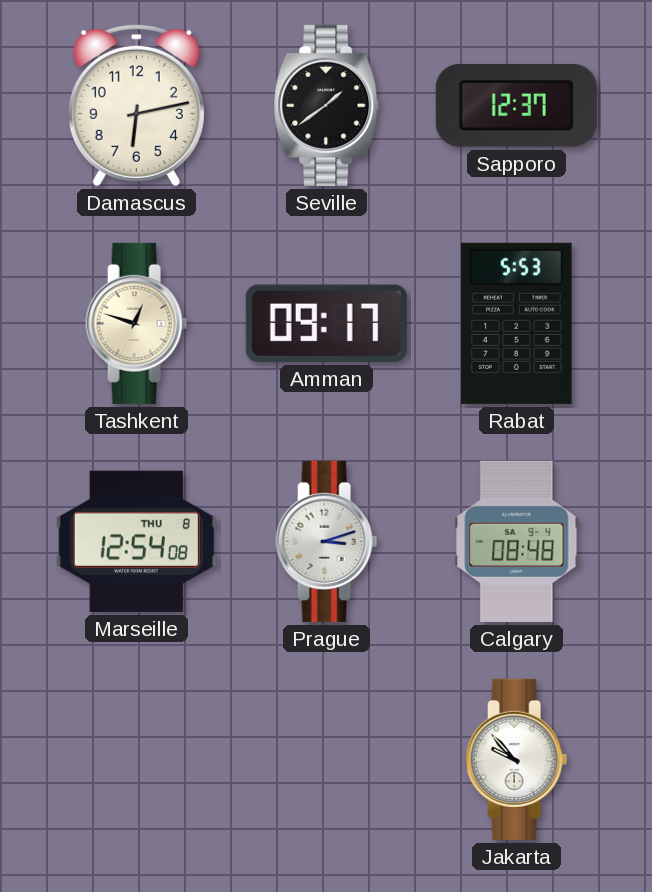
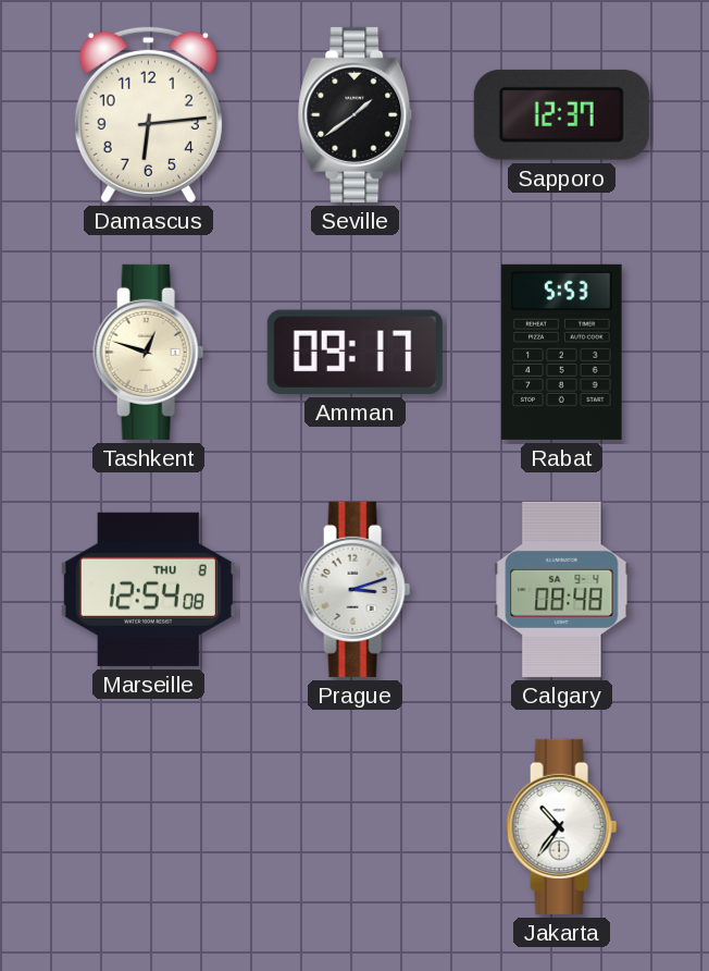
Damascus: 6:13 -> 6:14
Jakarta: 9:53 -> 10:36
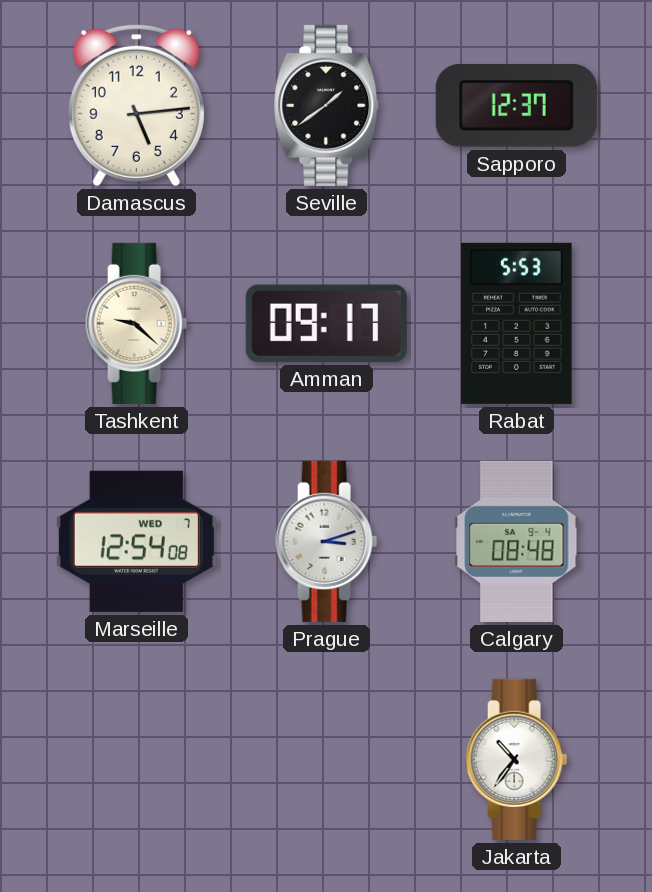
Damascus: 6:14 -> 5:14
Tashkent: 12:48 -> 9:22
Marseille date: THU 8 -> WED 7
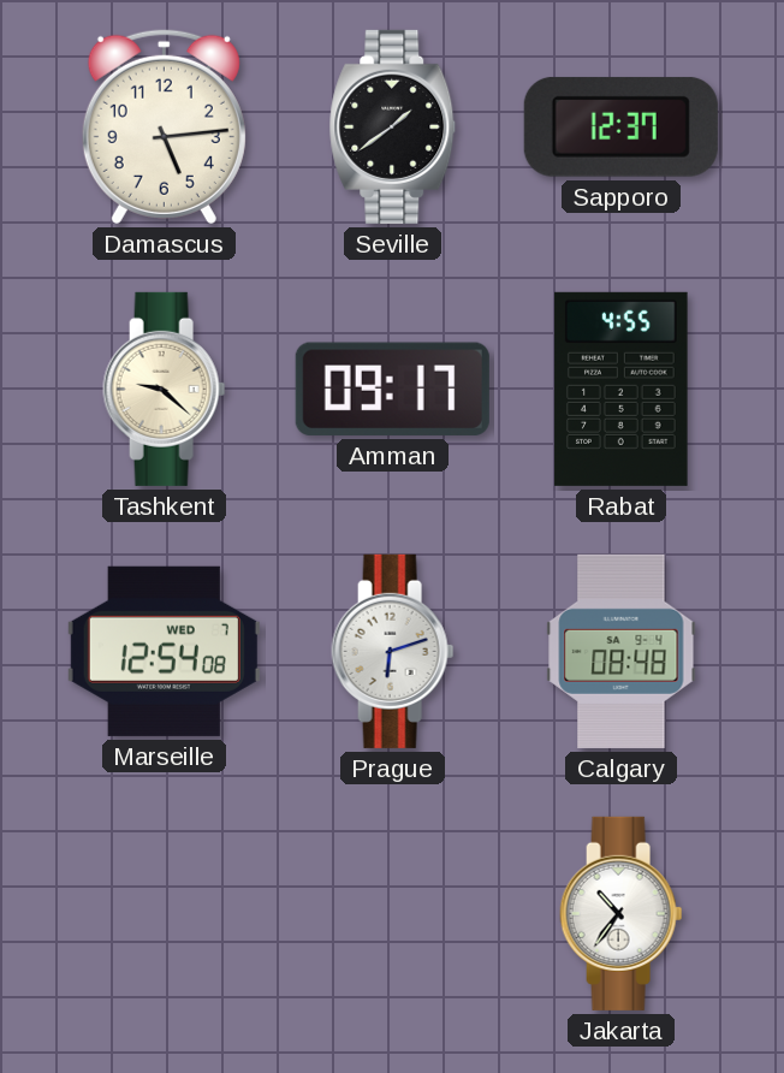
Rabat: 5:53 -> 4:55
Prague: 3:12 -> 6:12
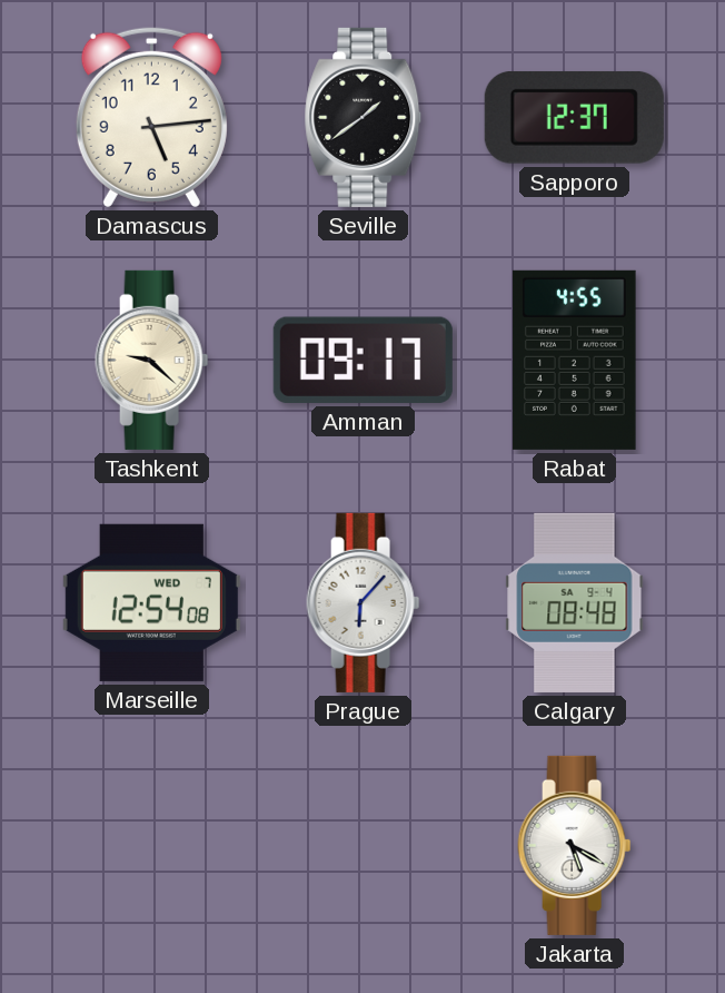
Prague: 6:12 -> 6:07
Jakarta: 10:36 -> 5:20
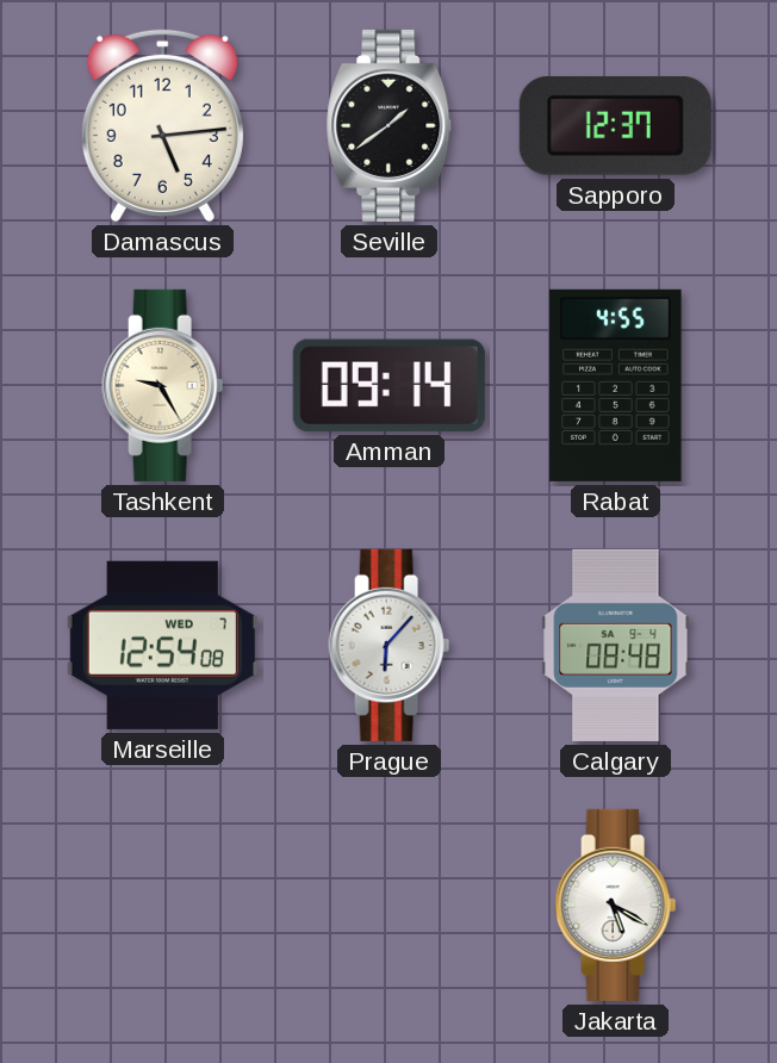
Tashkent: 9:22 -> 9:25
Amman: 09:17 -> 09:14
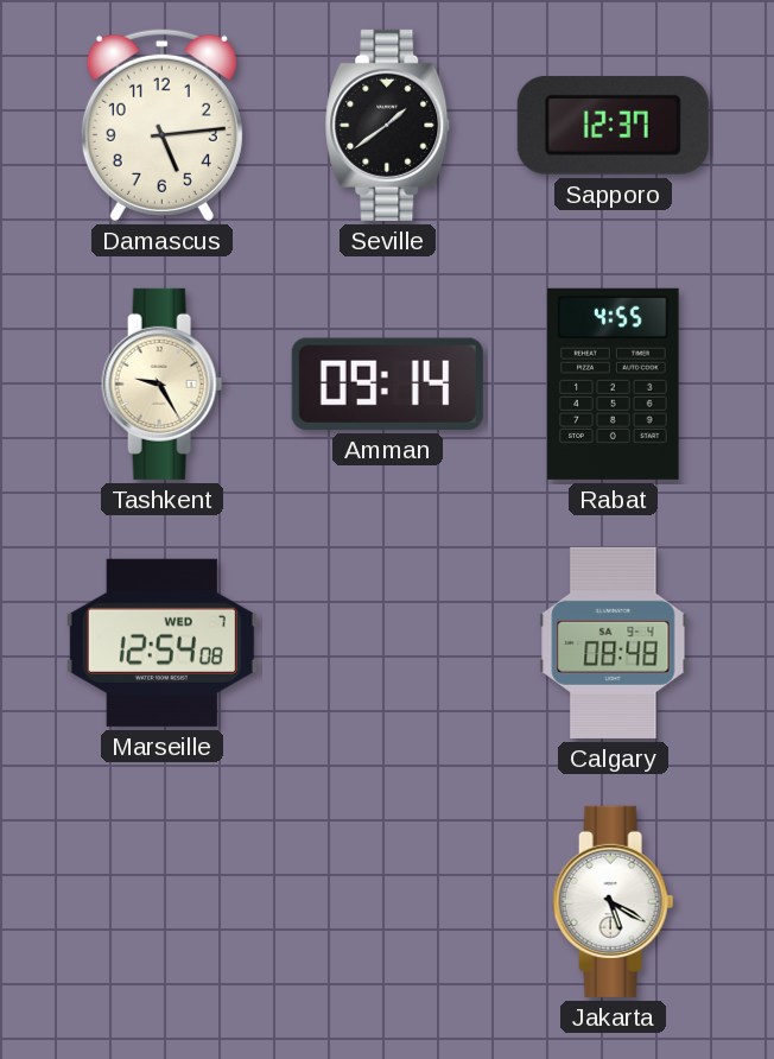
Prague: 6:07 -> none
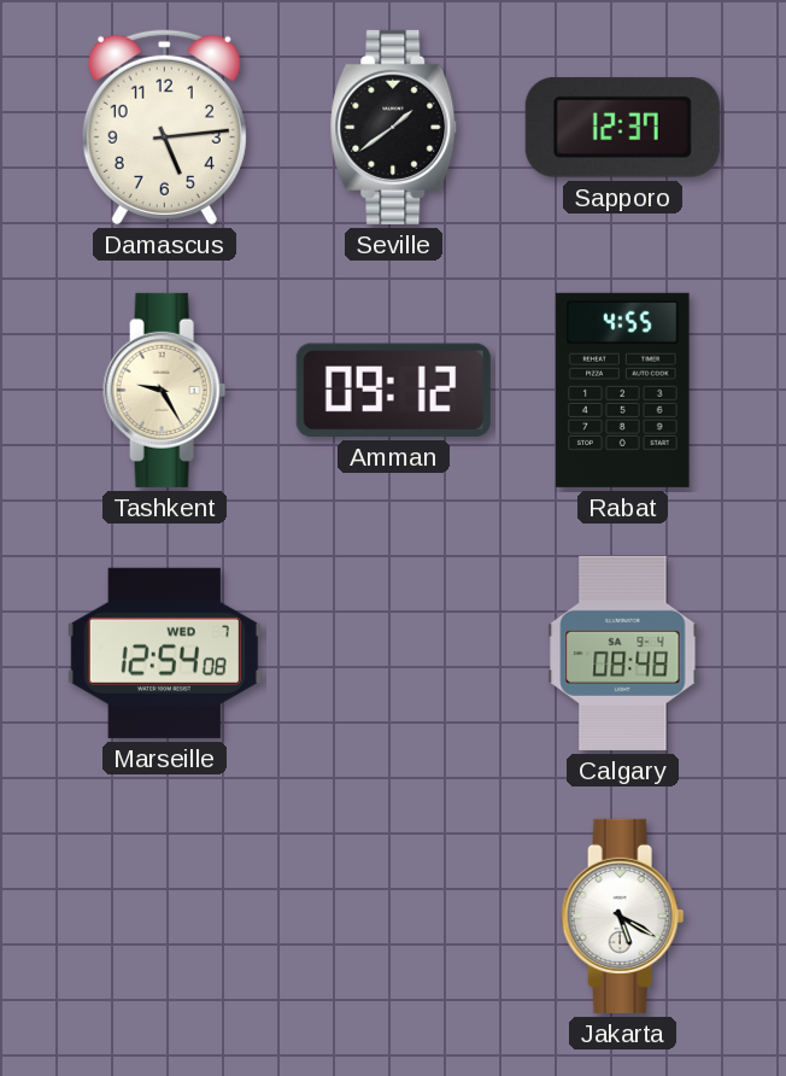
Amman: 09:14 -> 09:12
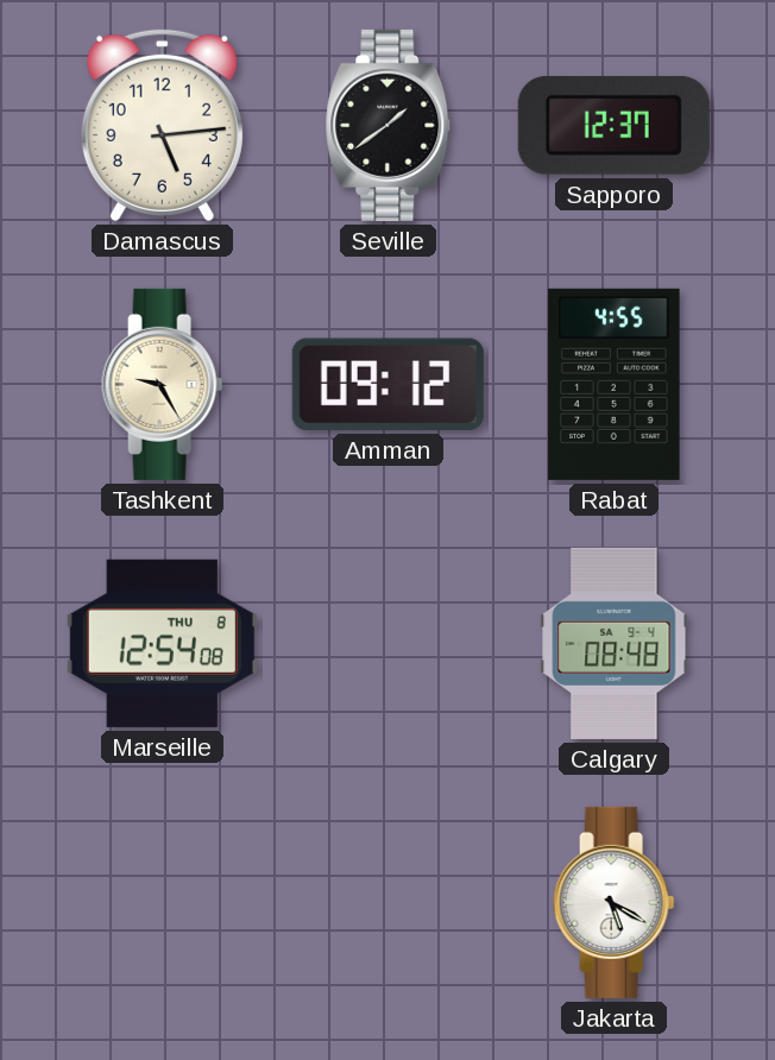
Marseille date: WED 7 -> THU 8
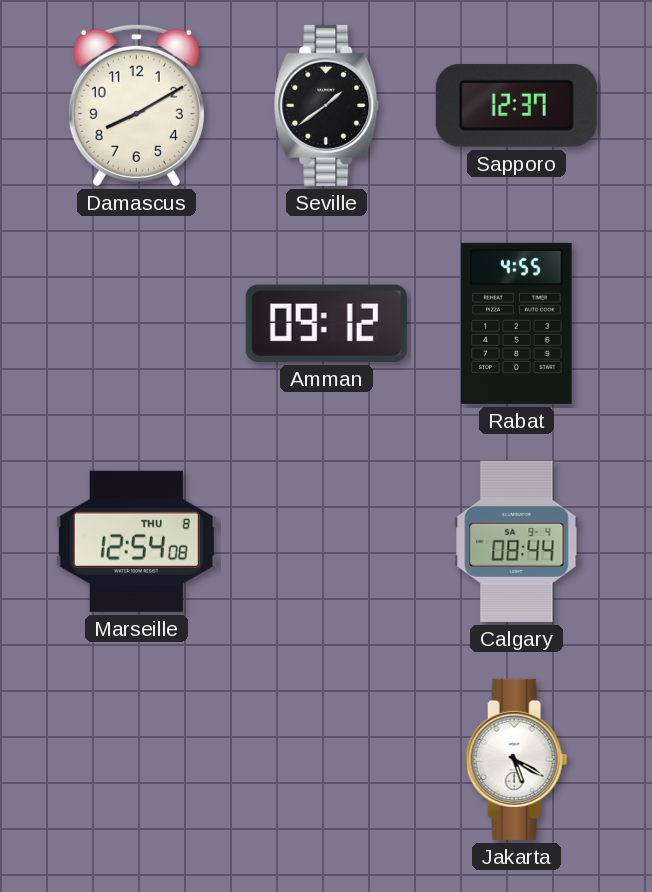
Damascus: 5:14 -> 8:10
Tashkent: 9:25 -> none
Calgary: 08:48 -> 08:44
